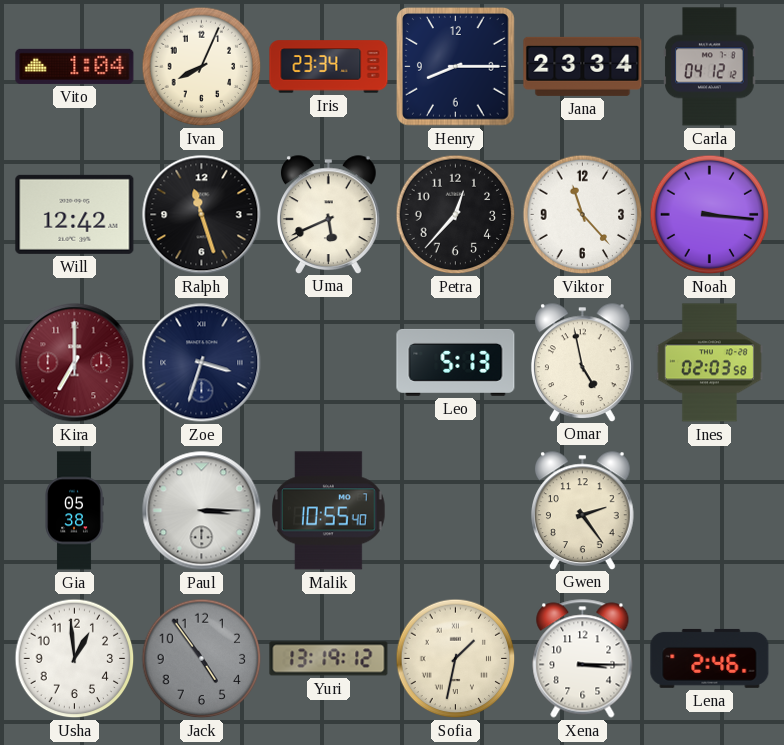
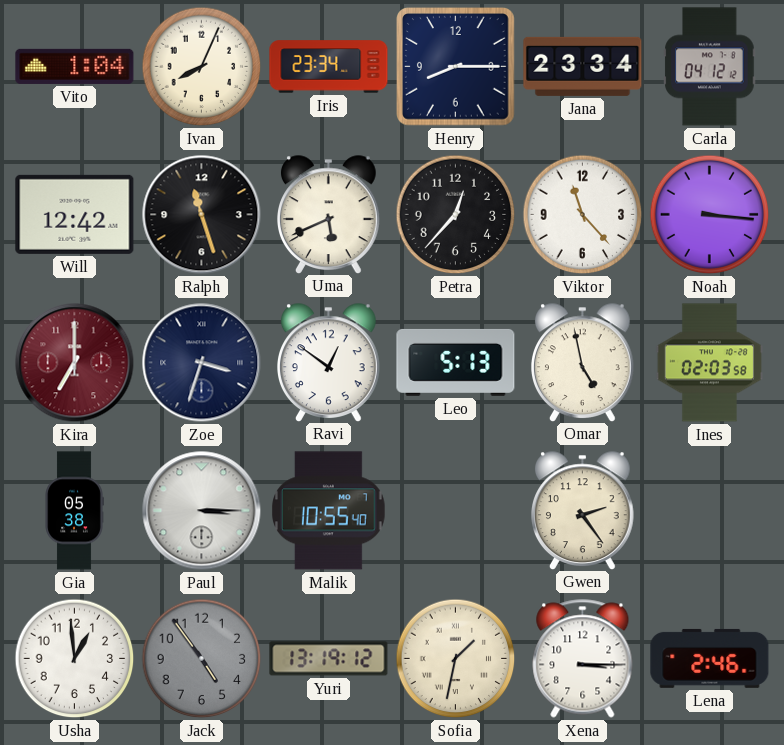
Ravi: none -> 12:51
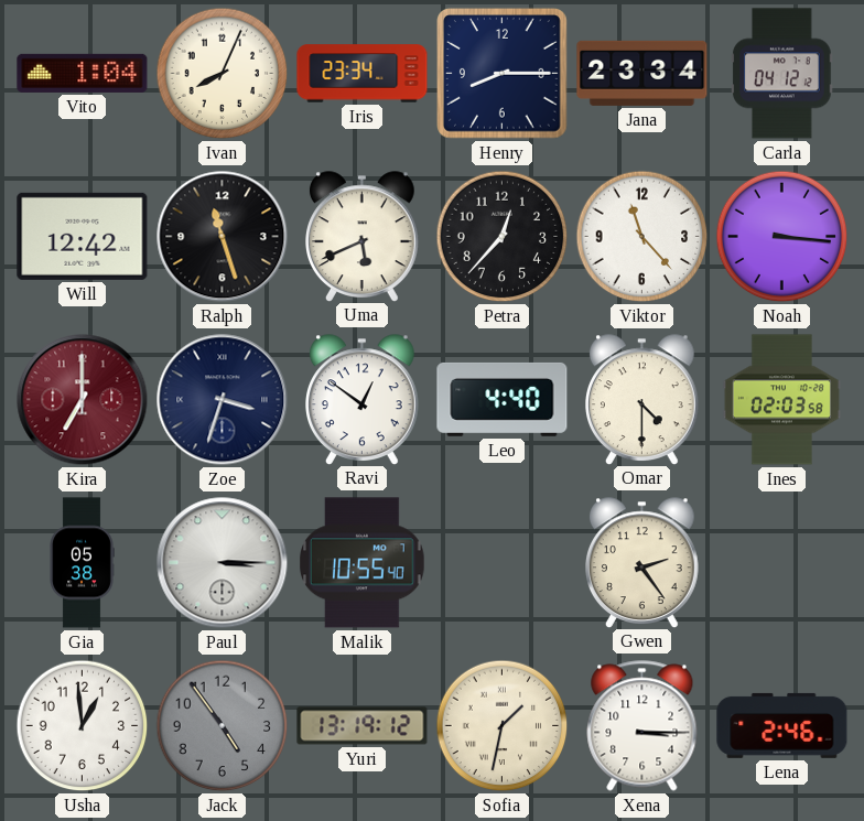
Leo: 5:13 -> 4:40
Omar: 4:58 -> 4:30
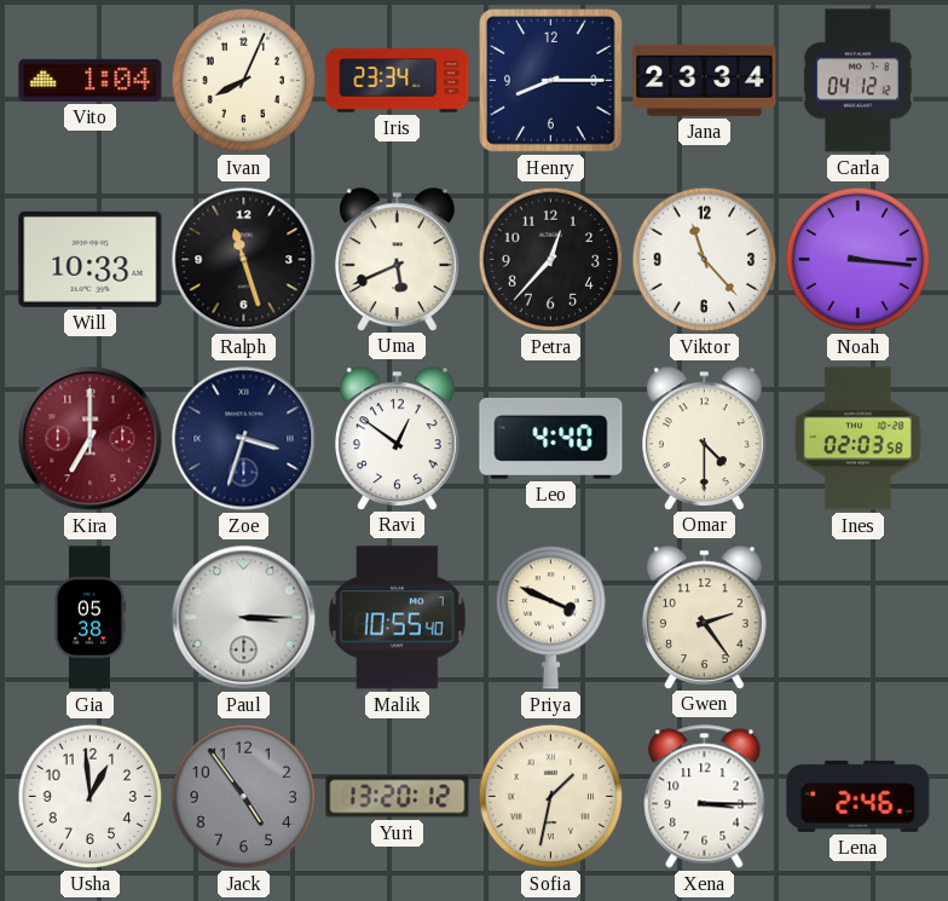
Will: 12:42 -> 10:33
Priya: none -> 3:49
Yuri: 13:19 -> 13:20
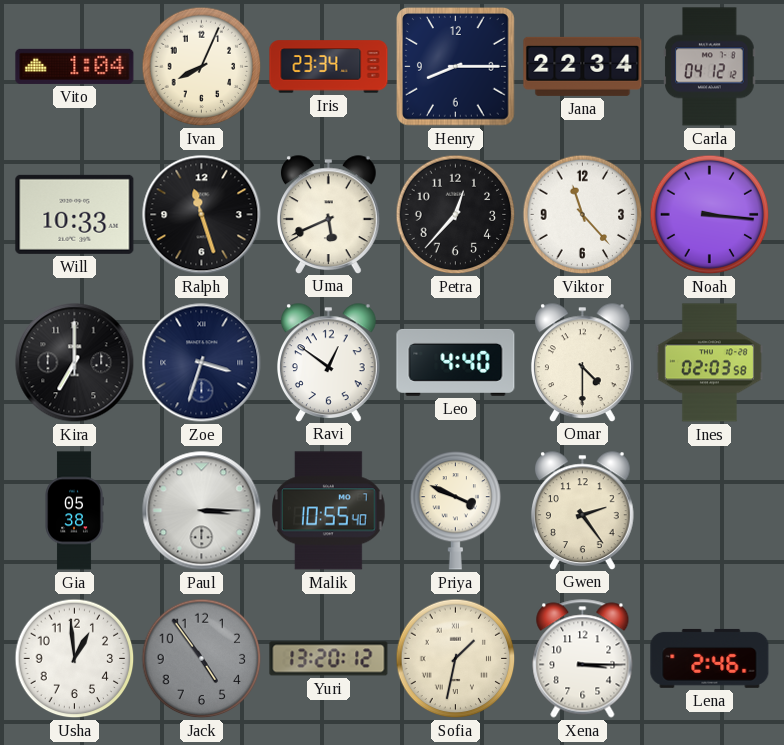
Jana: 23:34 -> 22:34
Kira dial: burgundy -> black
